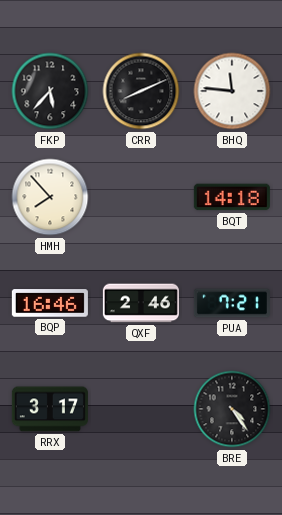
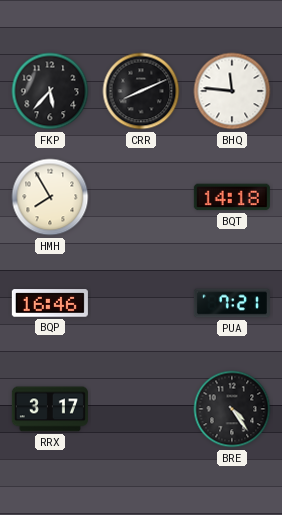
HMH: 7:53 -> 7:55
QXF: 2:46 -> none
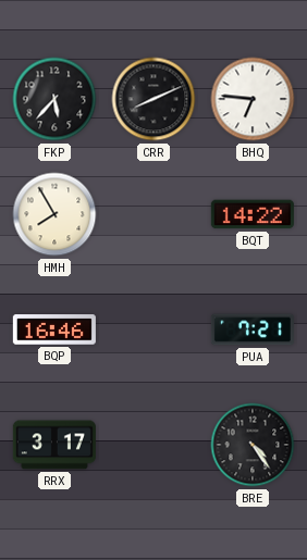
BHQ: 11:46 -> 6:46
BQT: 14:18 -> 14:22
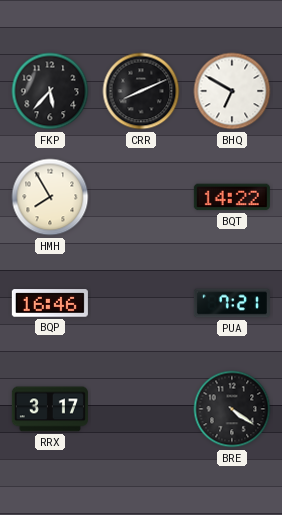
BHQ: 6:46 -> 6:50
BRE: 4:24 -> 4:21
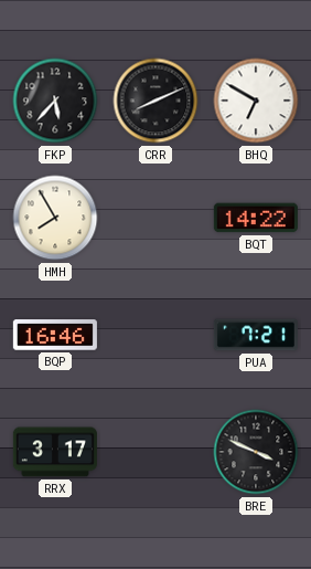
BRE: 4:21 -> 3:49
